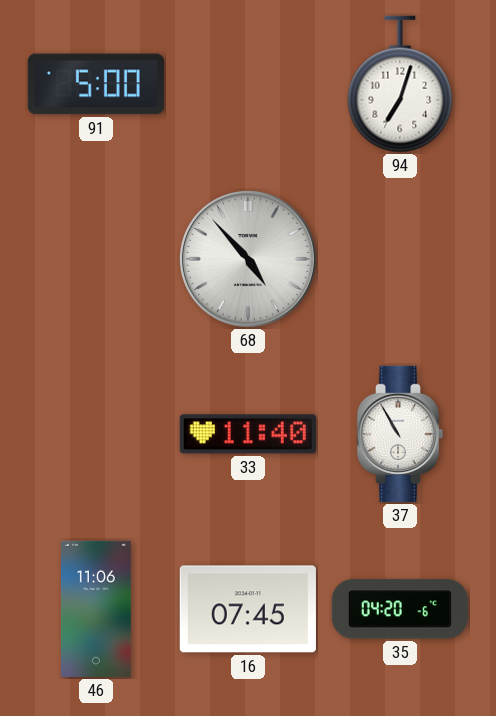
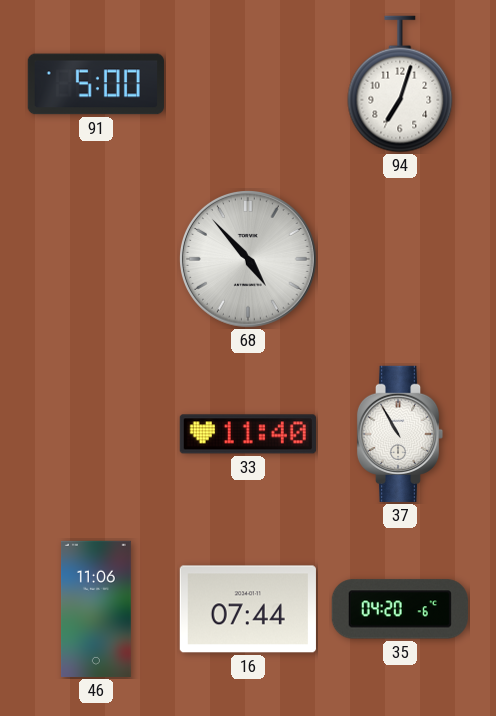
16: 07:45 -> 07:44
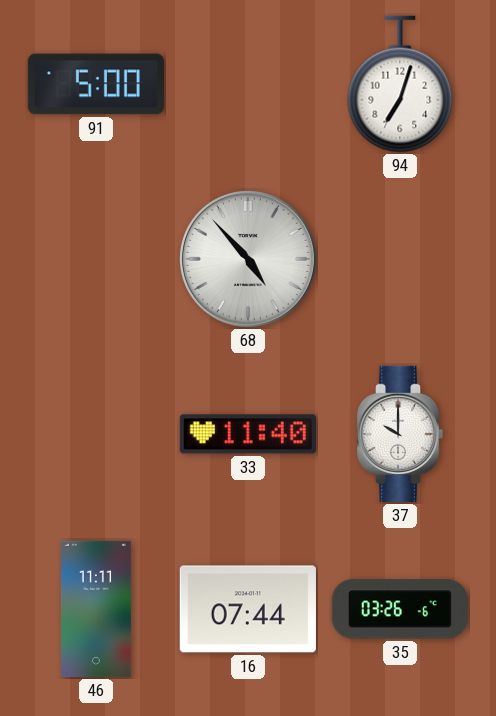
37: 10:55 -> 10:00
46: 11:06 -> 11:11
35: 04:20 -> 03:26
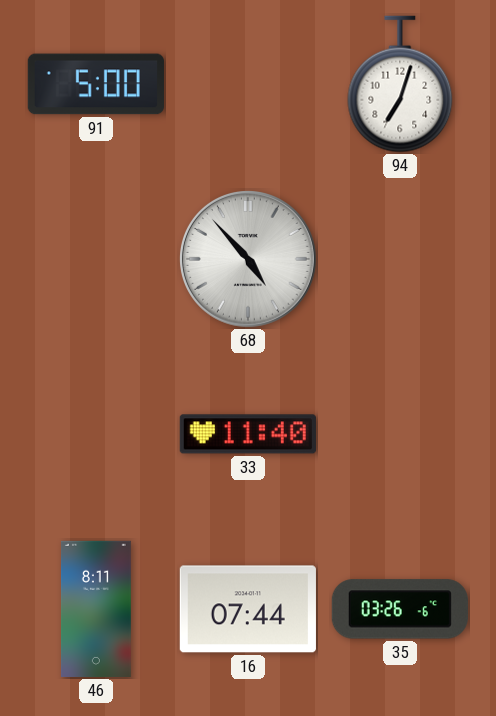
37: 10:00 -> none
46: 11:11 -> 8:11
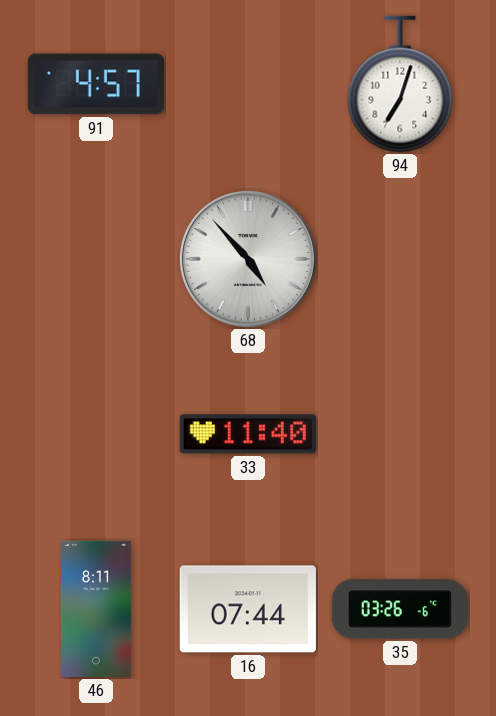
91: 5:00 -> 4:57
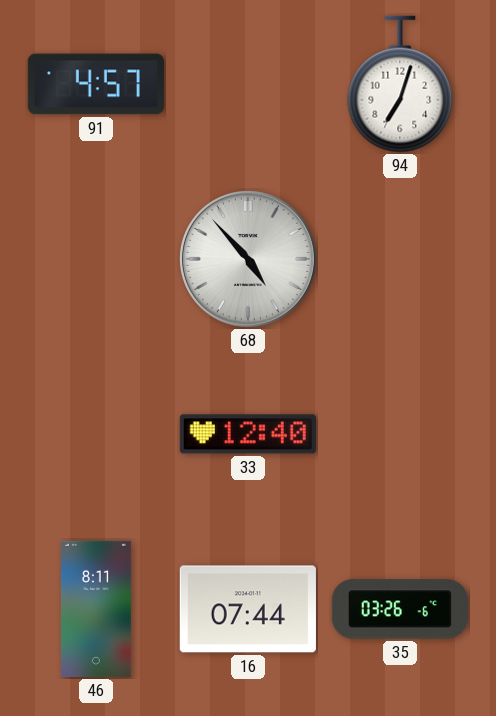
33: 11:40 -> 12:40
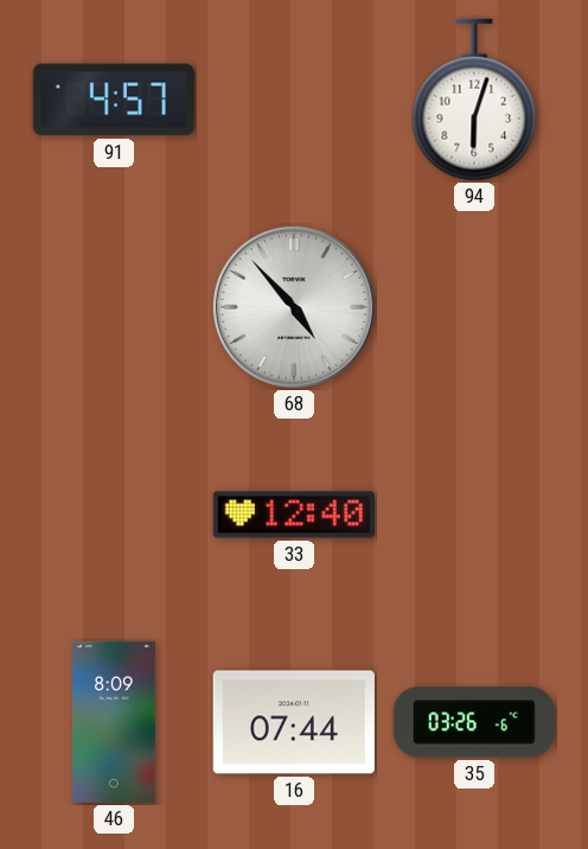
94: 7:03 -> 6:03
46: 8:11 -> 8:09
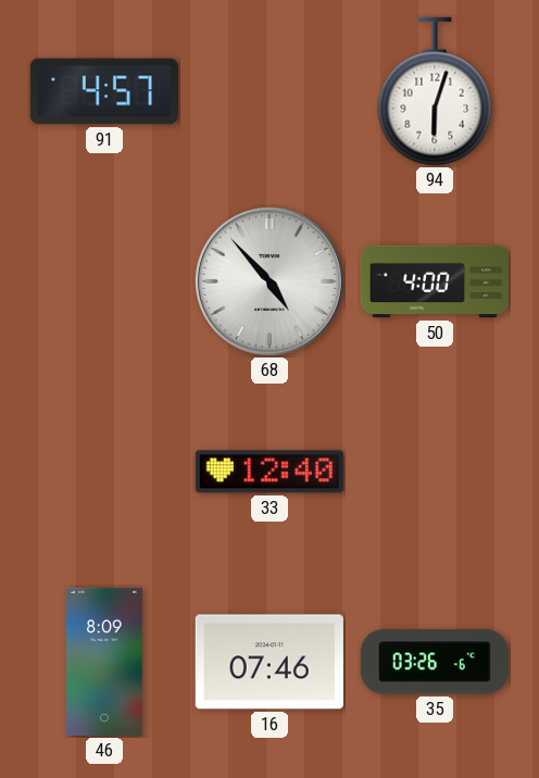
50: none -> 4:00
16: 07:44 -> 07:46
